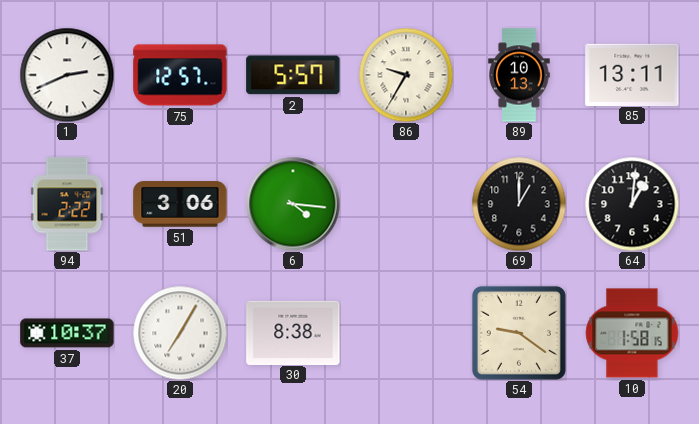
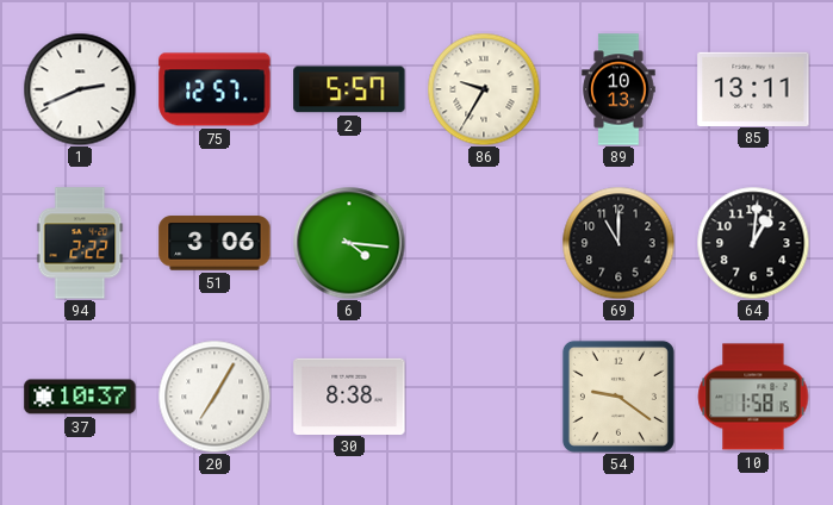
69: 1:00 -> 11:00
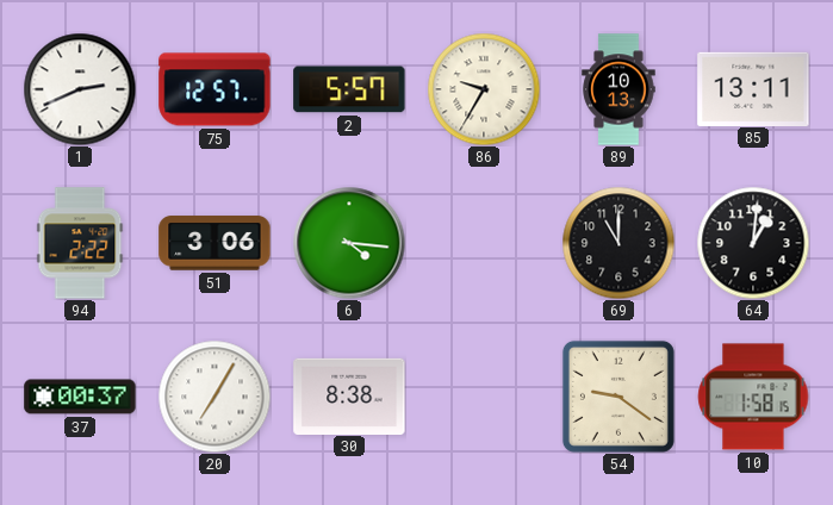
37: 10:37 -> 00:37
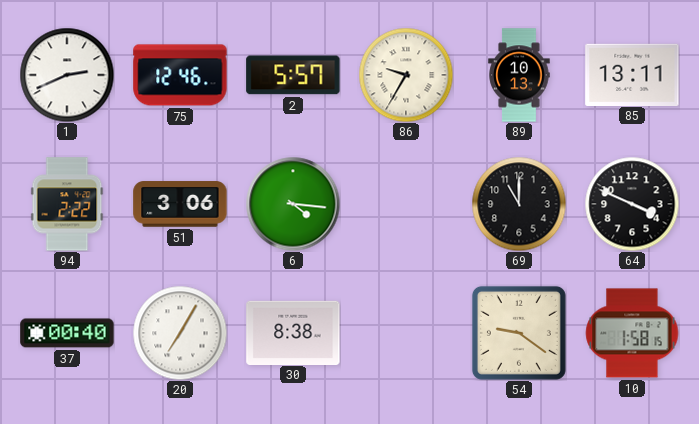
75: 12:57 -> 12:46
64: 1:01 -> 3:49
37: 00:37 -> 00:40
